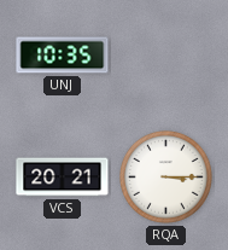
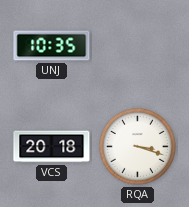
VCS: 20:21 -> 20:18
RQA: 3:15 -> 3:18
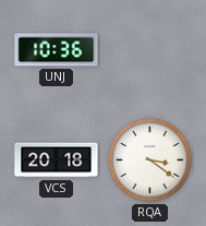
UNJ: 10:35 -> 10:36
RQA: 3:18 -> 3:21
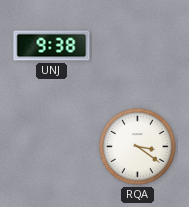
UNJ: 10:36 -> 9:38
VCS: 20:18 -> none
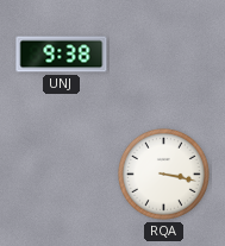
RQA: 3:21 -> 3:17
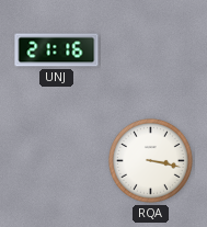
UNJ: 9:38 -> 21:16
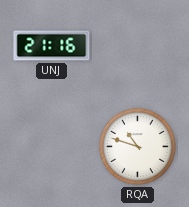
RQA: 3:17 -> 10:48
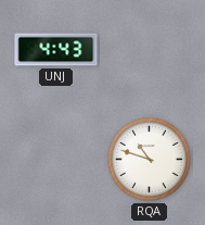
UNJ: 21:16 -> 4:43
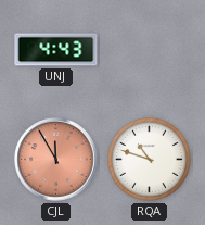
CJL: none -> 11:55
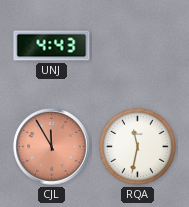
RQA: 10:48 -> 11:32
